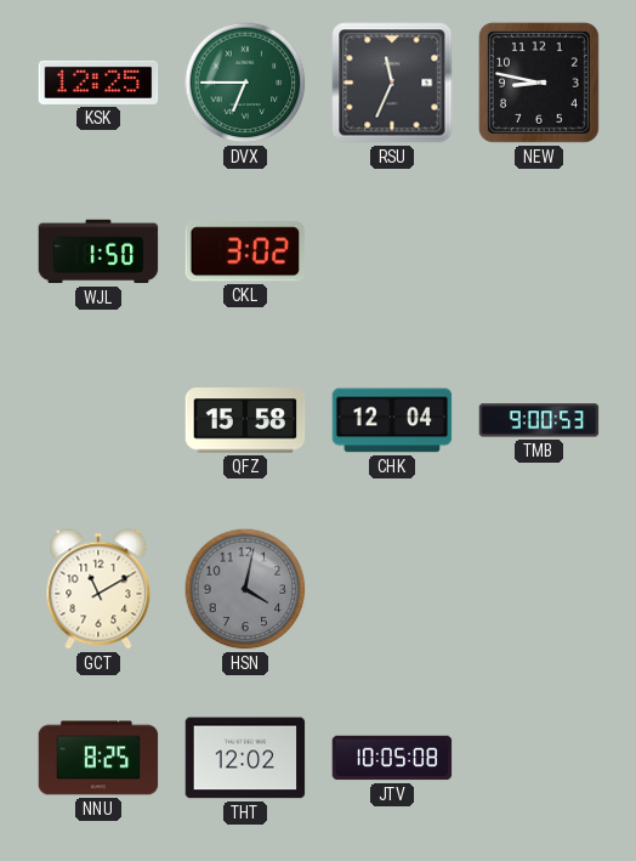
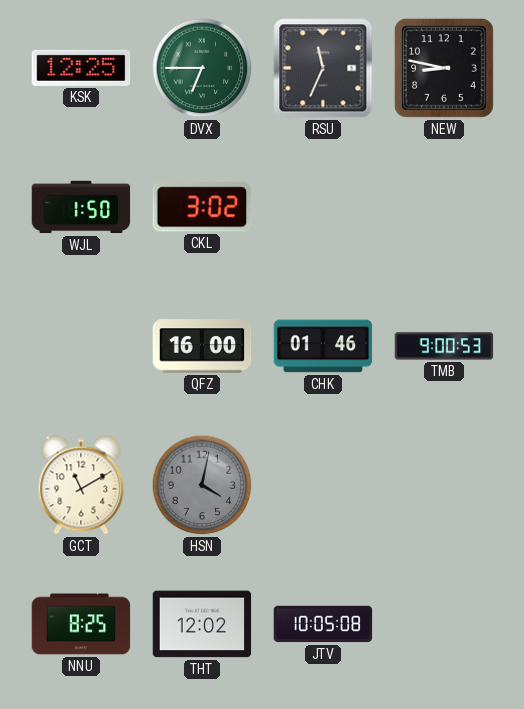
QFZ: 15:58 -> 16:00
CHK: 12:04 -> 01:46
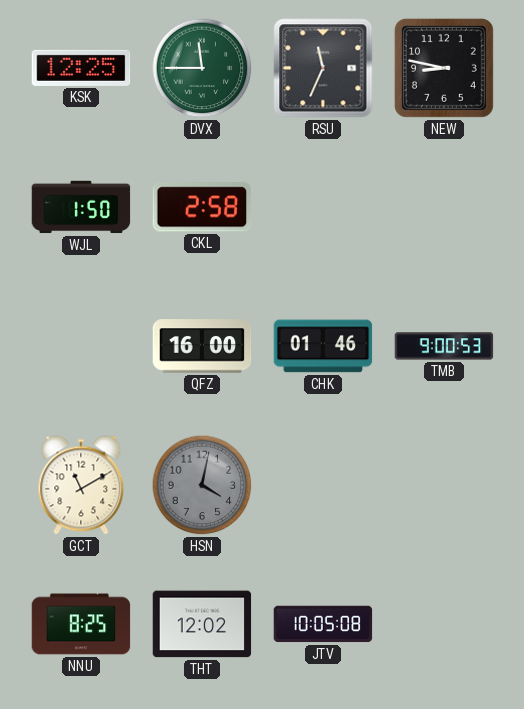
DVX: 6:45 -> 11:45
CKL: 3:02 -> 2:58
